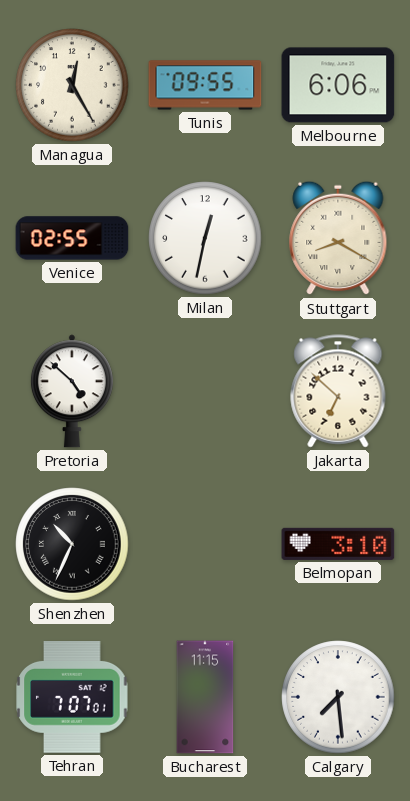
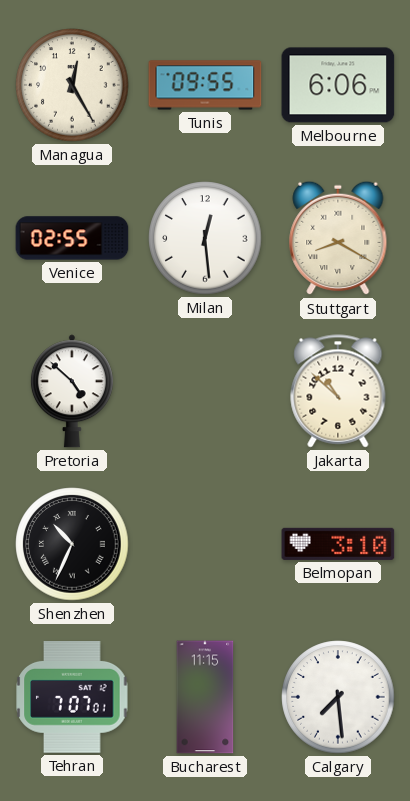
Milan: 12:32 -> 12:29
Jakarta: 6:52 -> 10:52
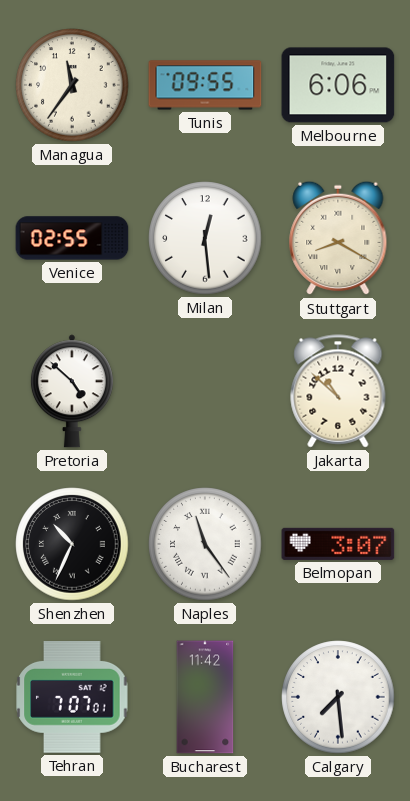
Managua: 12:25 -> 11:36
Naples: none -> 11:24
Belmopan: 3:10 -> 3:07
Bucharest: 11:15 -> 11:42
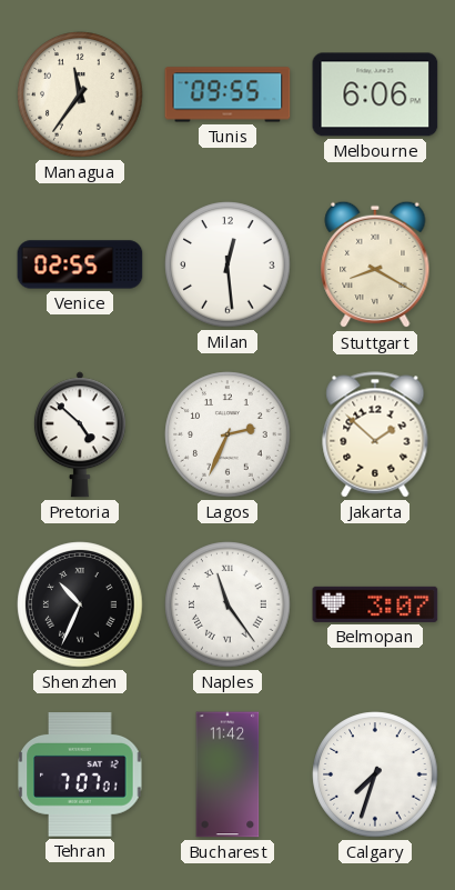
Lagos: none -> 2:34
Jakarta: 10:52 -> 1:52
Calgary: 7:29 -> 7:33
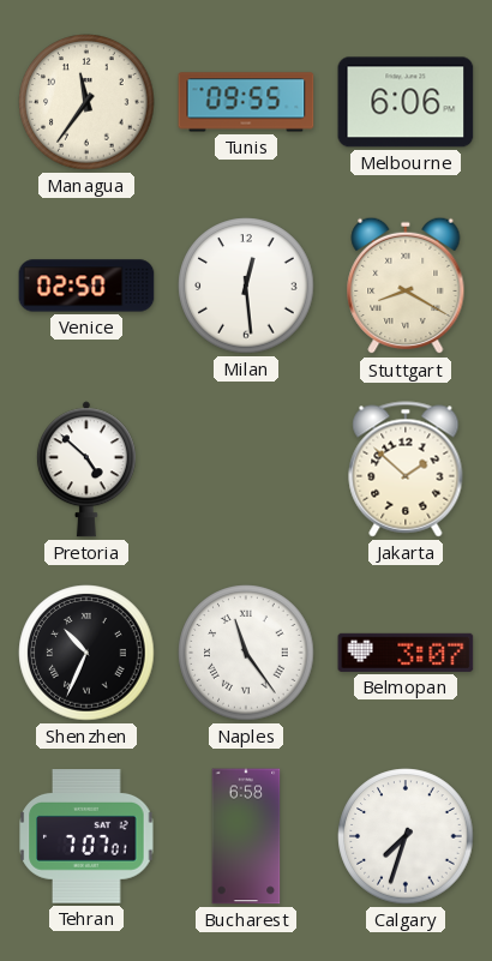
Venice: 02:55 -> 02:50
Lagos: 2:34 -> none
Bucharest: 11:42 -> 6:58
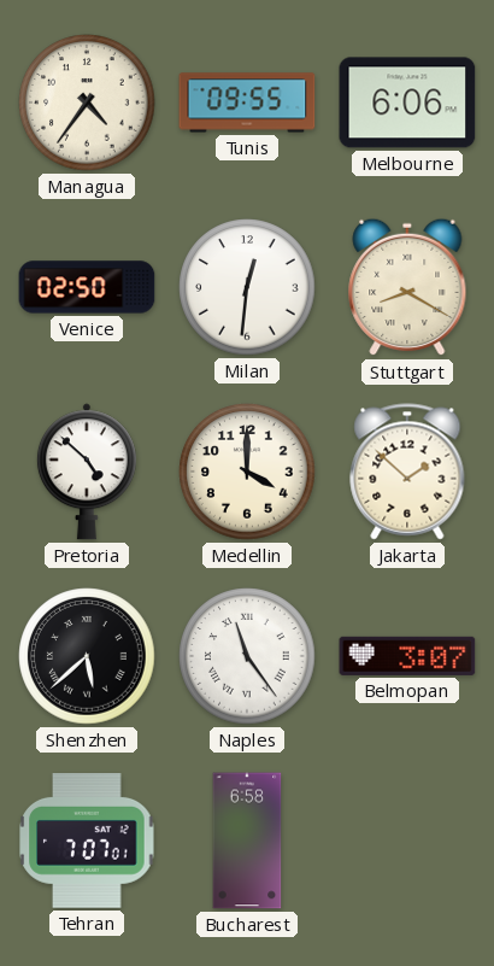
Managua: 11:36 -> 4:36
Milan: 12:29 -> 12:31
Medellin: none -> 4:00
Shenzhen: 10:34 -> 5:38
Calgary: 7:33 -> none
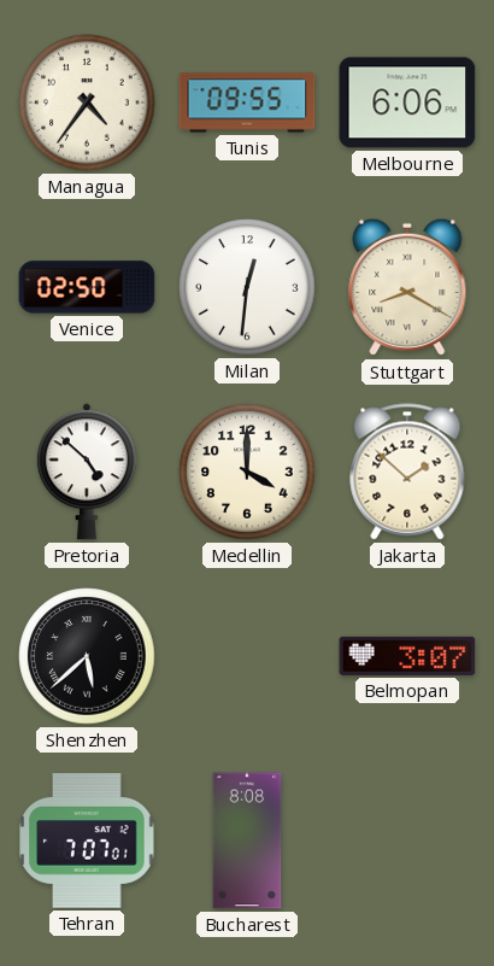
Naples: 11:24 -> none
Bucharest: 6:58 -> 8:08
